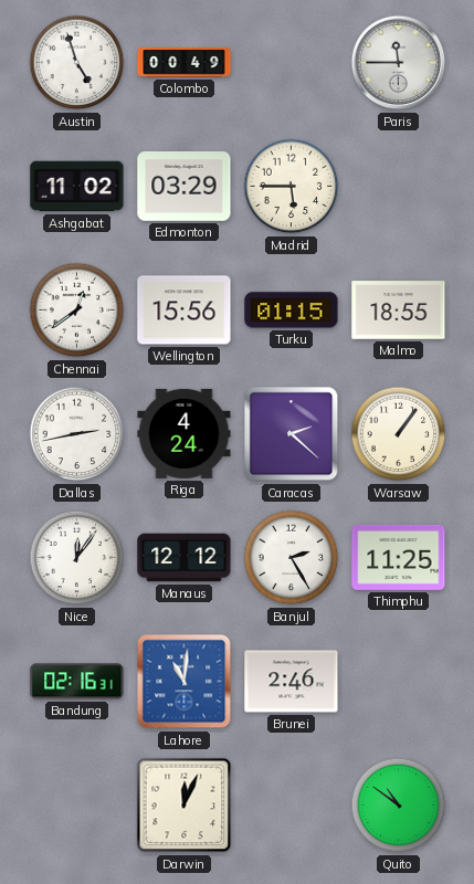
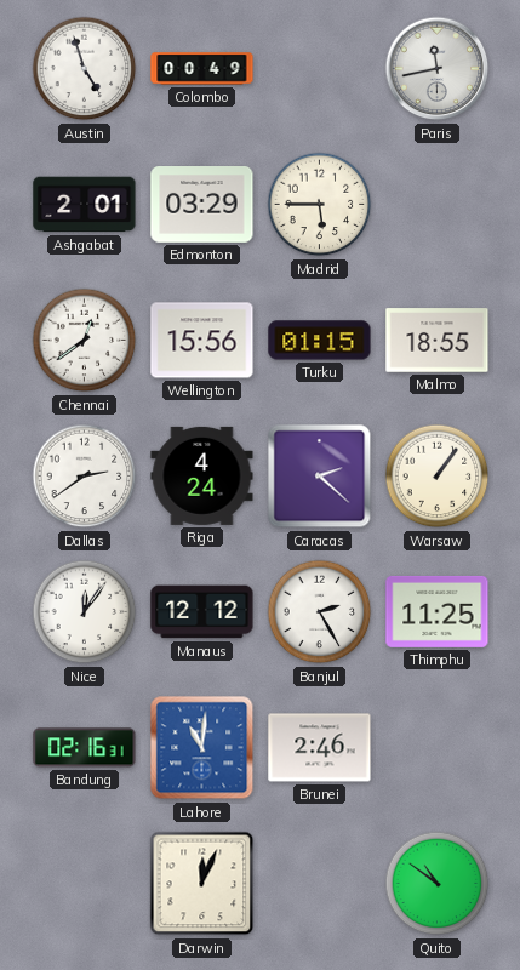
Paris: 11:45 -> 11:43
Ashgabat: 11:02 -> 2:01
Dallas: 2:43 -> 2:39
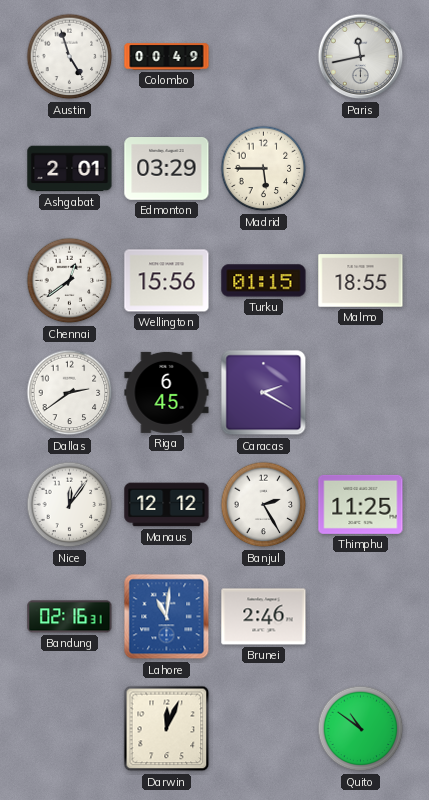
Riga: 4:24 -> 6:45
Caracas: 2:22 -> 2:20
Warsaw: 1:06 -> none
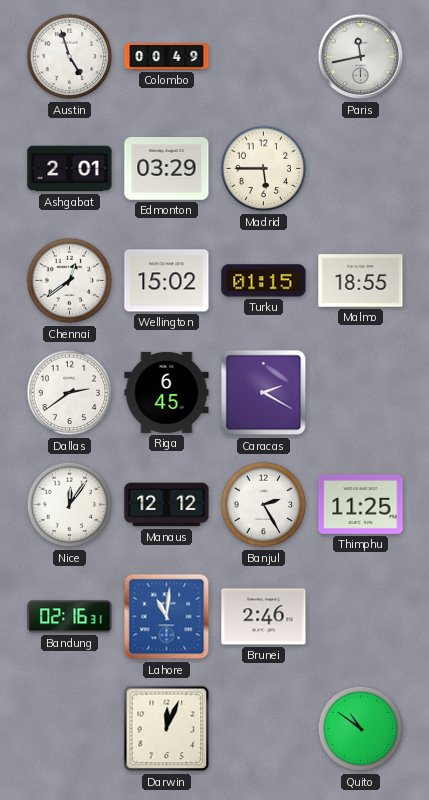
Wellington: 15:56 -> 15:02
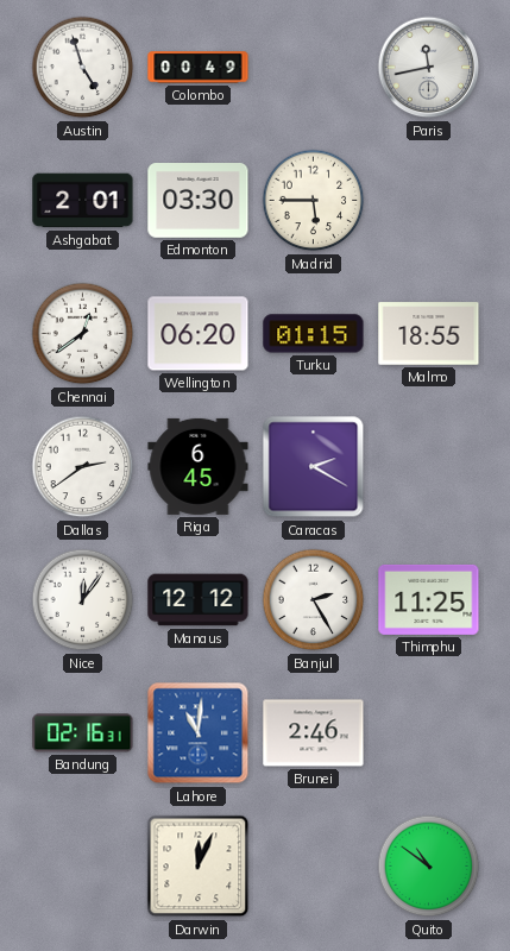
Edmonton: 03:29 -> 03:30
Wellington: 15:02 -> 06:20
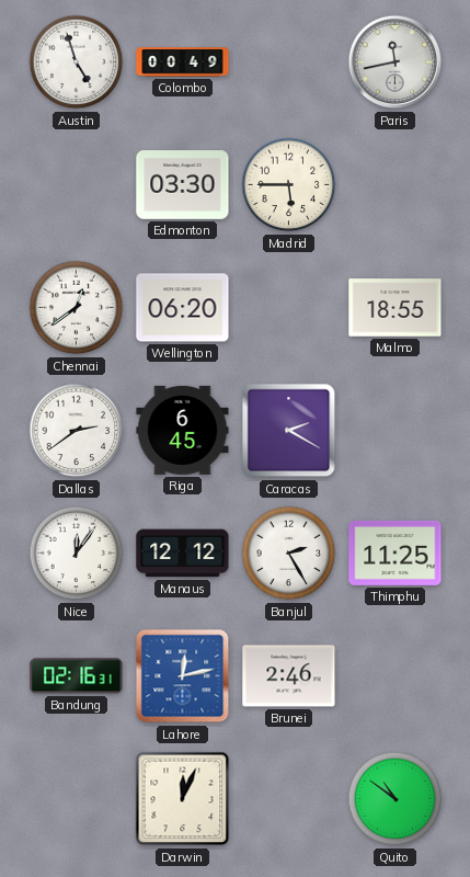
Ashgabat: 2:01 -> none
Turku: 01:15 -> none
Lahore: 11:01 -> 12:13
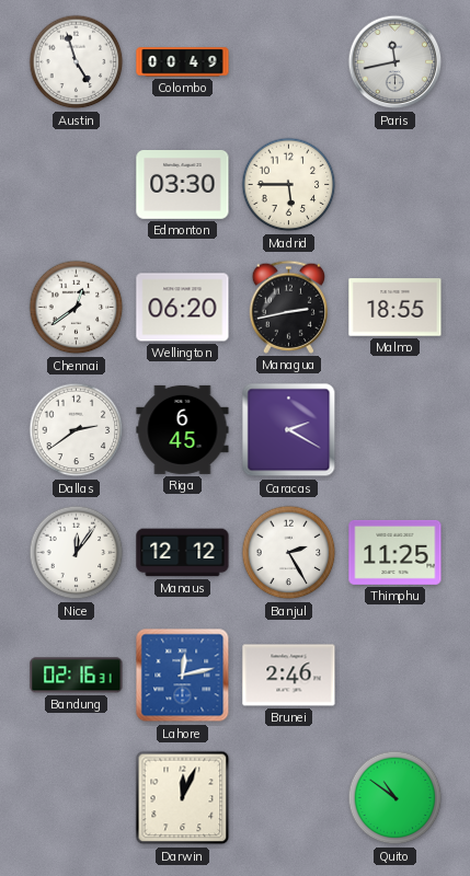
Managua: none -> 2:43
